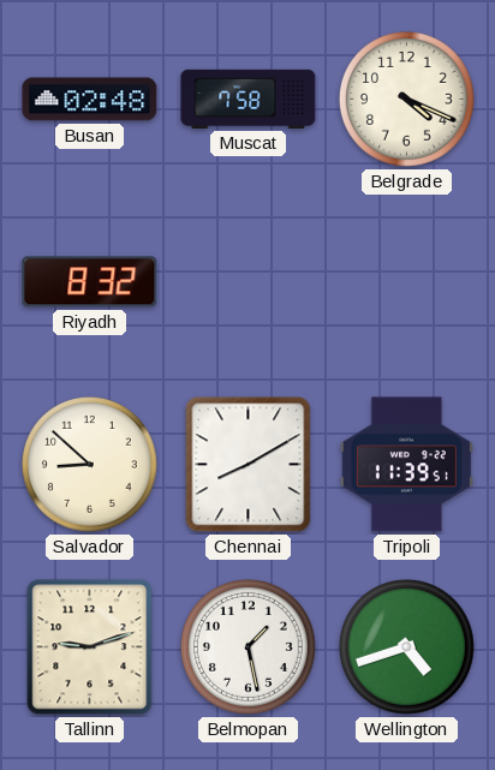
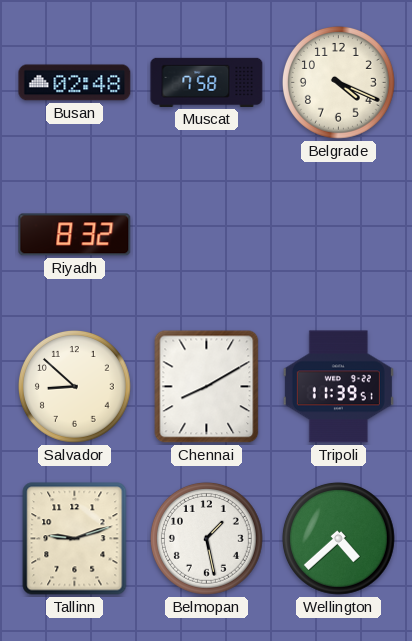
Wellington: 4:42 -> 4:38
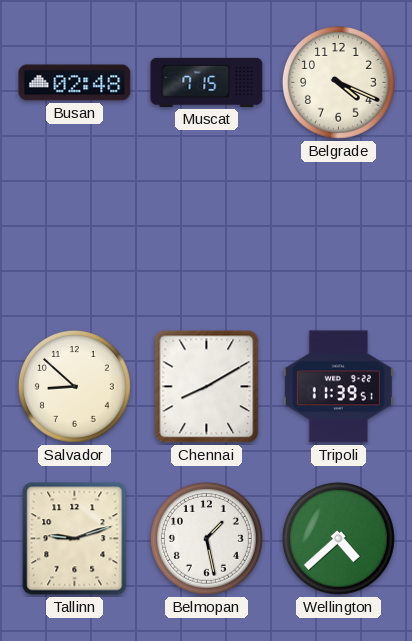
Muscat: 7:58 -> 7:15
Riyadh: 8:32 -> none
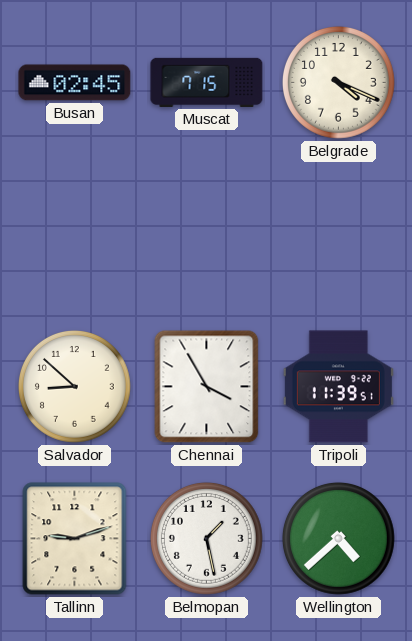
Busan: 02:48 -> 02:45
Chennai: 8:10 -> 3:55
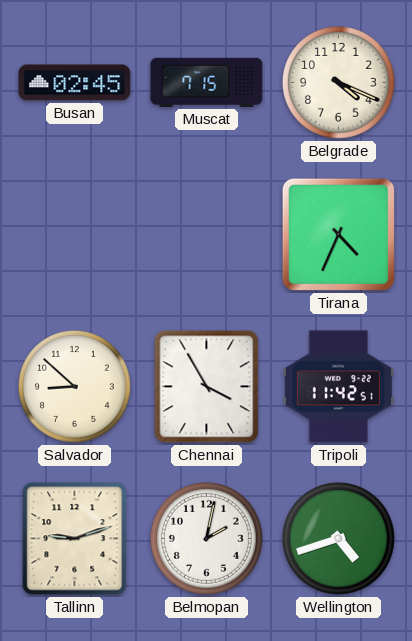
Tirana: none -> 4:34
Tripoli: 11:39 -> 11:42
Belmopan: 1:28 -> 2:02
Wellington: 4:38 -> 4:42
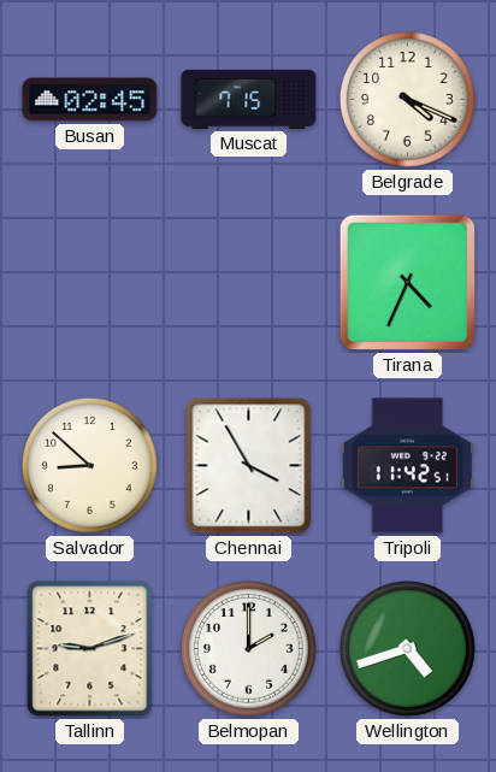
Belmopan: 2:02 -> 2:00
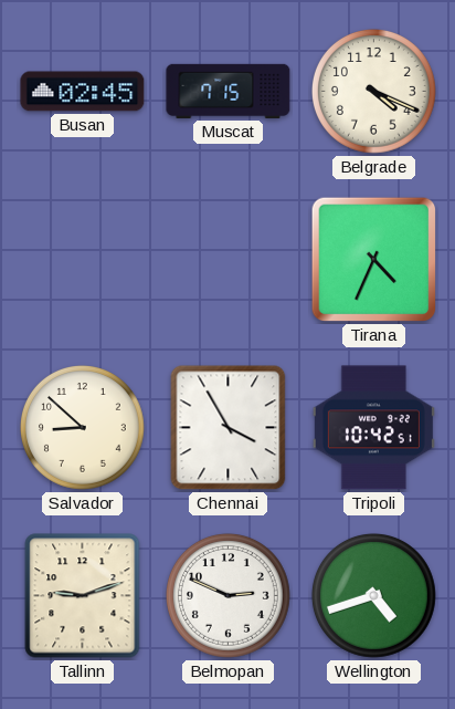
Tripoli: 11:42 -> 10:42
Belmopan: 2:00 -> 2:49
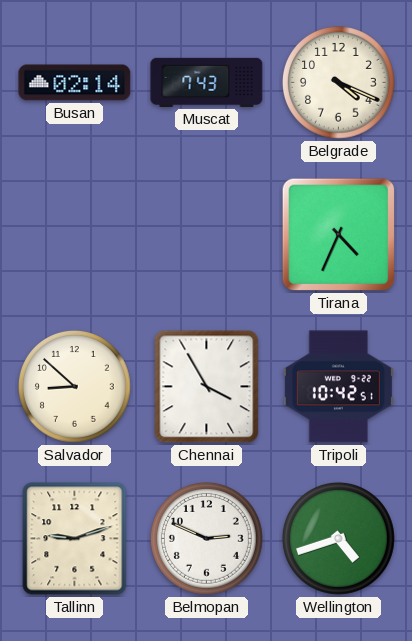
Busan: 02:45 -> 02:14
Muscat: 7:15 -> 7:43
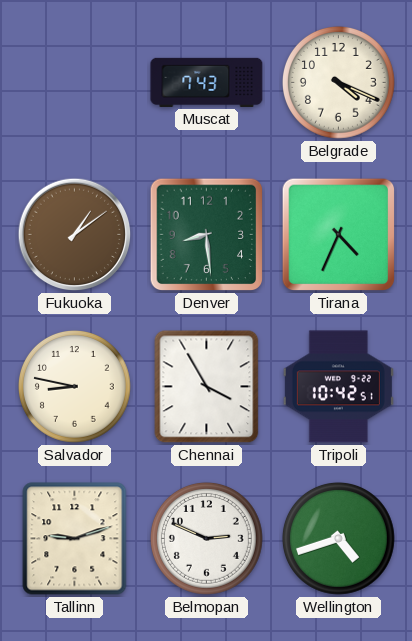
Busan: 02:14 -> none
Fukuoka: none -> 1:09
Denver: none -> 8:29
Salvador: 8:52 -> 8:47
